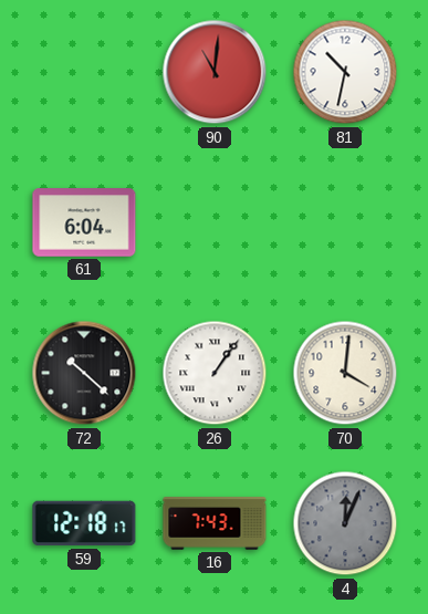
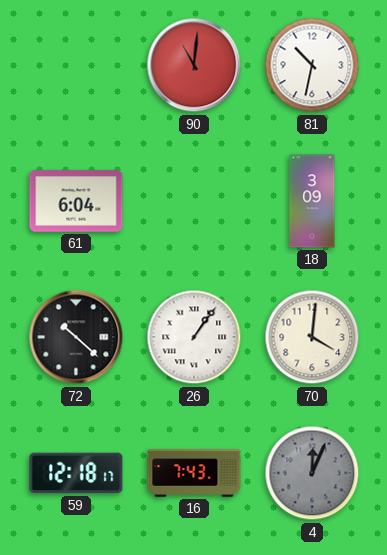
18: none -> 3:09
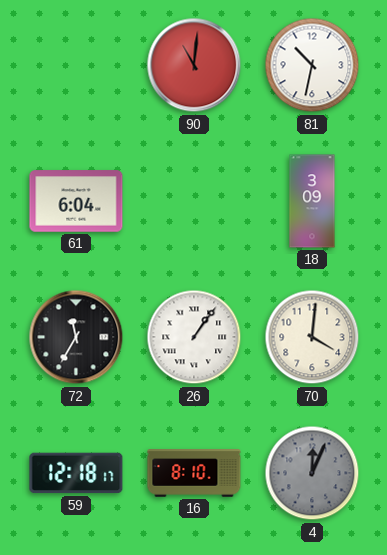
72: 10:22 -> 11:35
16: 7:43 -> 8:10
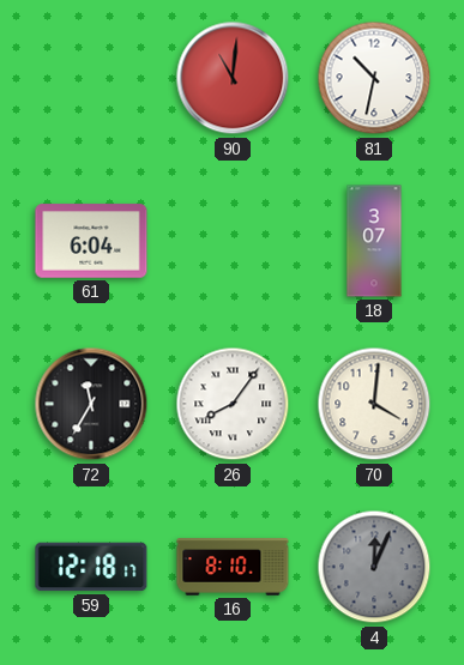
18: 3:09 -> 3:07
26: 1:06 -> 8:06
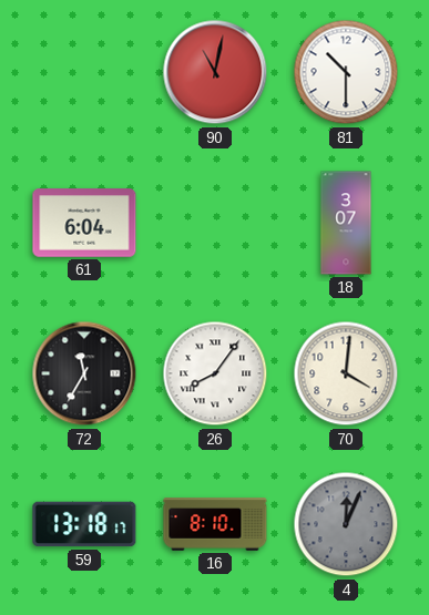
90: 11:01 -> 11:02
81: 10:32 -> 10:30
59: 12:18 -> 13:18
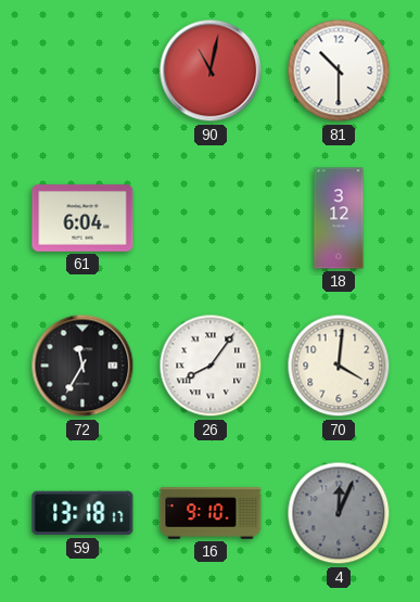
18: 3:07 -> 3:12
16: 8:10 -> 9:10
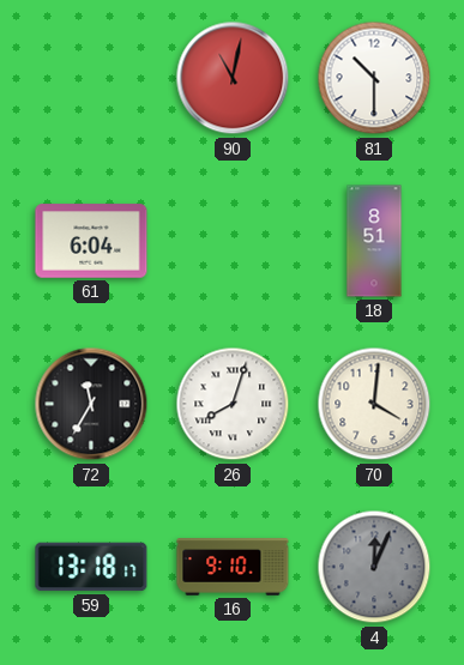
18: 3:12 -> 8:51
26: 8:06 -> 8:03
